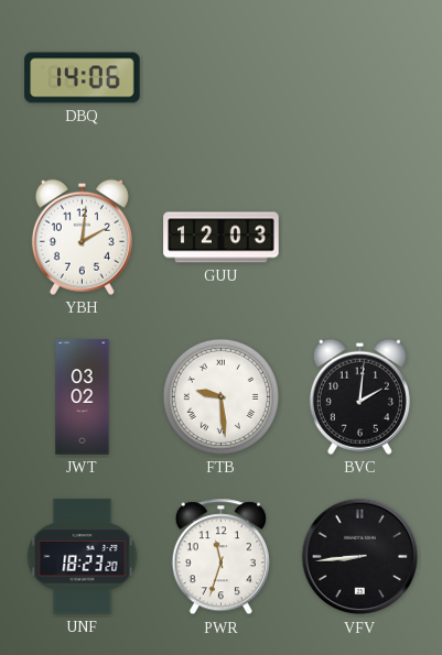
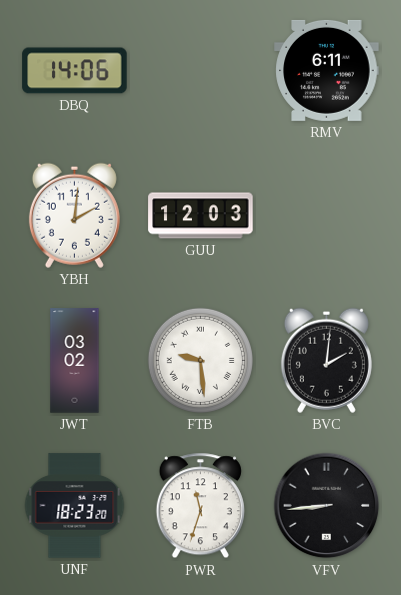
RMV: none -> 6:11
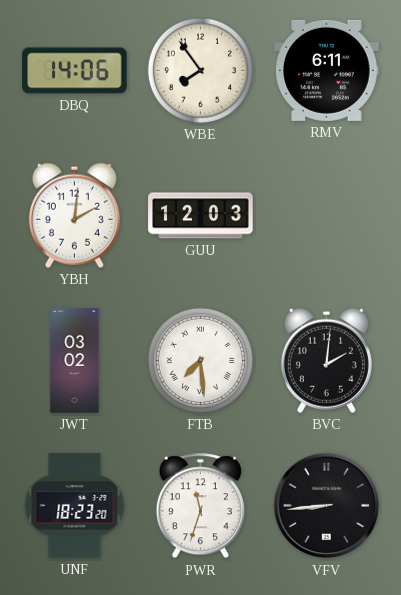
WBE: none -> 7:54
FTB: 9:29 -> 7:29
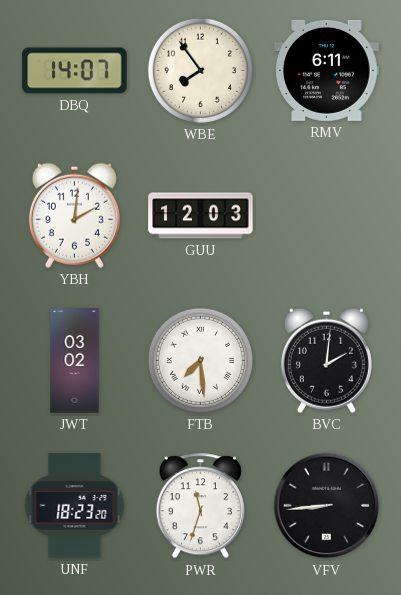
DBQ: 14:06 -> 14:07
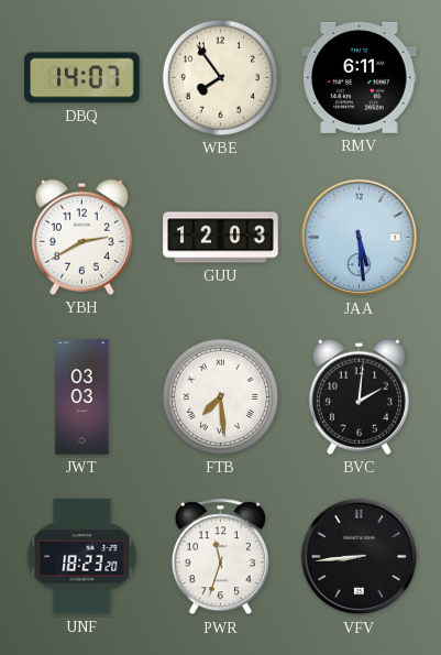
YBH: 2:01 -> 2:40
JAA: none -> 5:29
JWT: 03:02 -> 03:03
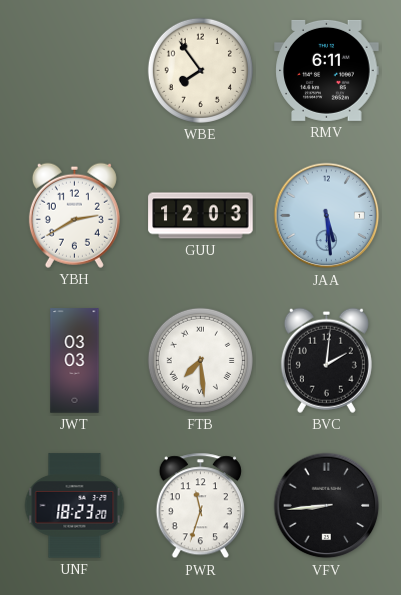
DBQ: 14:07 -> none
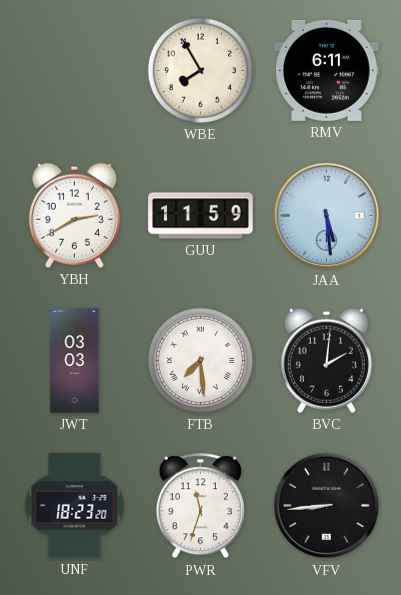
WBE: 7:54 -> 7:55
GUU: 12:03 -> 11:59
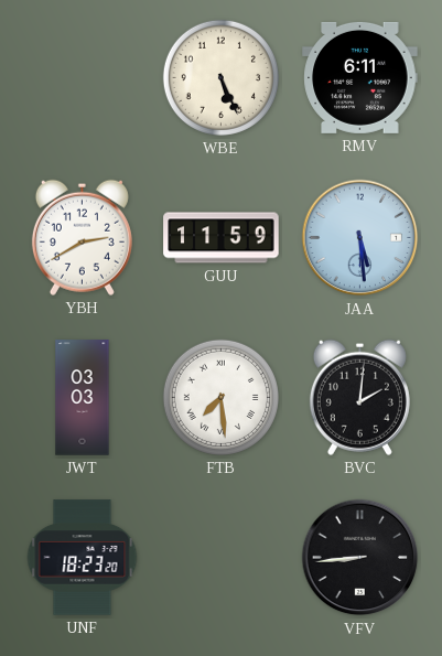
WBE: 7:55 -> 5:26
PWR: 11:33 -> none
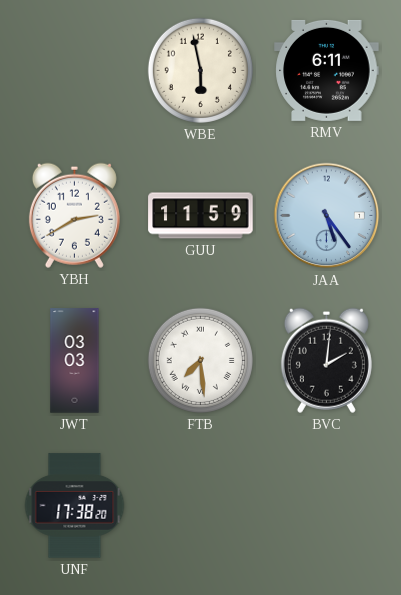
WBE: 5:26 -> 5:58
JAA: 5:29 -> 5:24
UNF: 18:23 -> 17:38
VFV: 8:44 -> none
